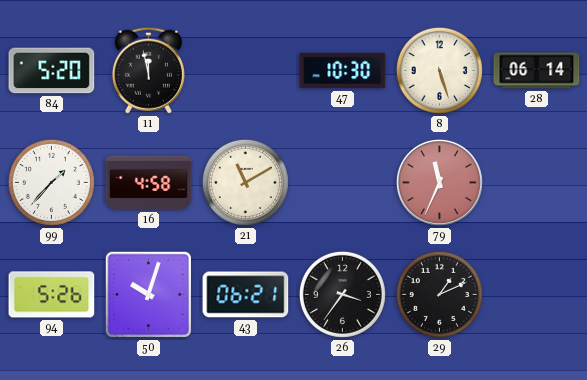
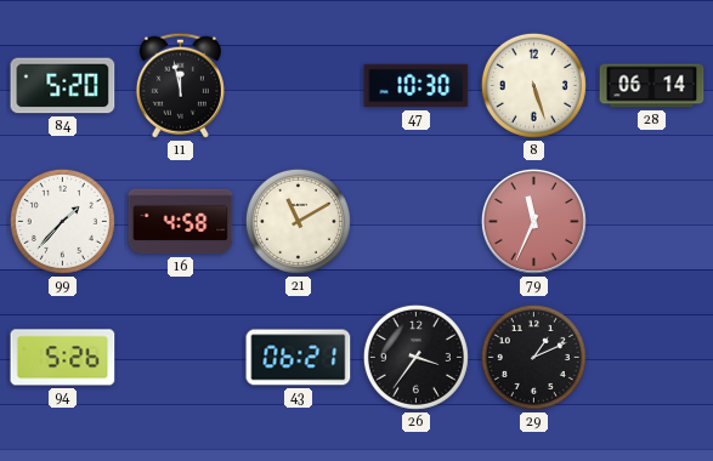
50: 10:03 -> none
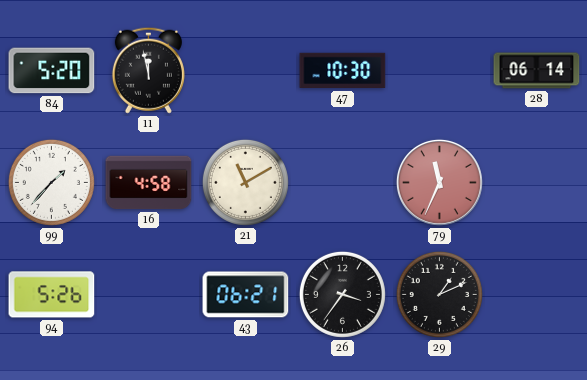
8: 5:27 -> none
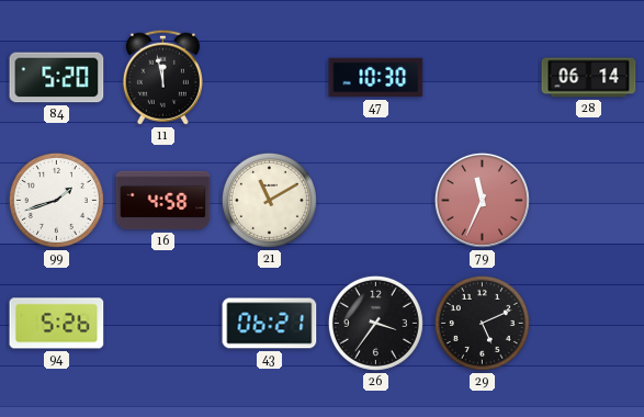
99: 1:37 -> 1:42
29: 1:11 -> 5:11
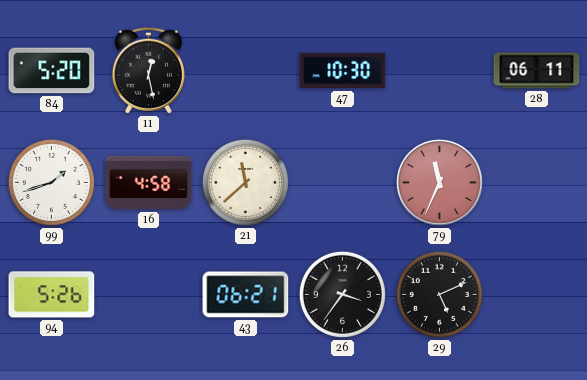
11: 11:58 -> 12:28
28: 06:14 -> 06:11
21: 11:10 -> 11:38
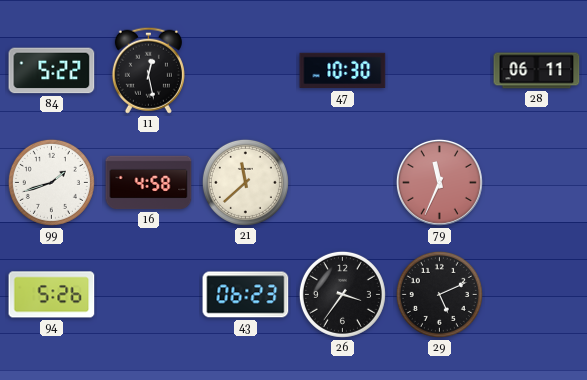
84: 5:20 -> 5:22
43: 06:21 -> 06:23
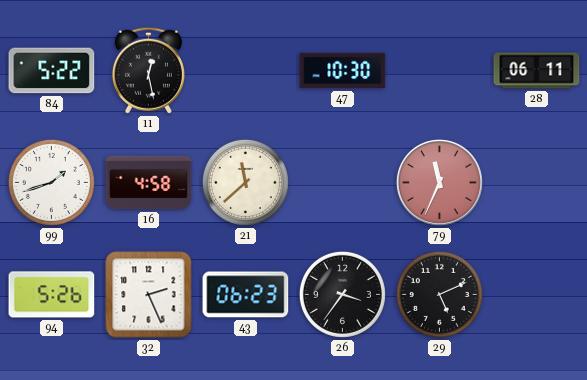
32: none -> 2:26
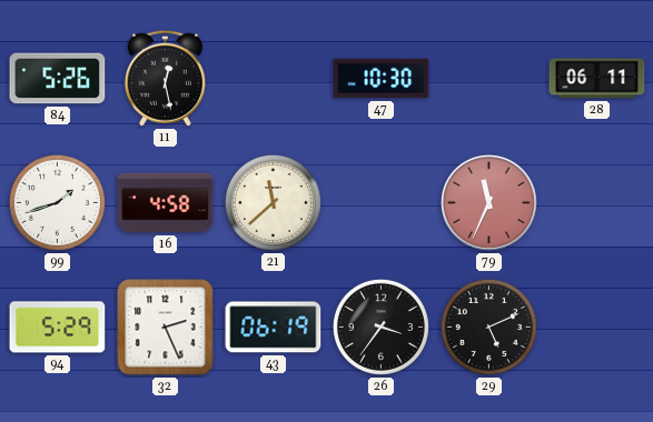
84: 5:22 -> 5:26
94: 5:26 -> 5:29
43: 06:23 -> 06:19
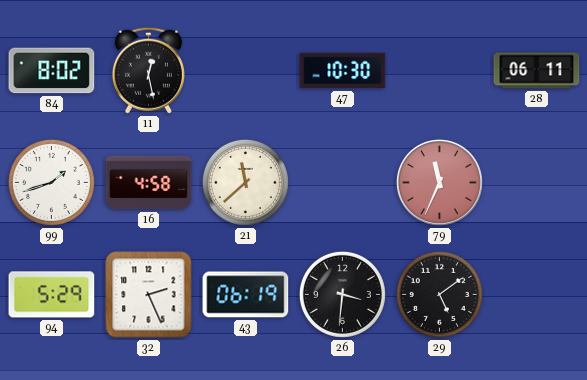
84: 5:26 -> 8:02
26: 3:36 -> 3:31
29: 5:11 -> 5:09
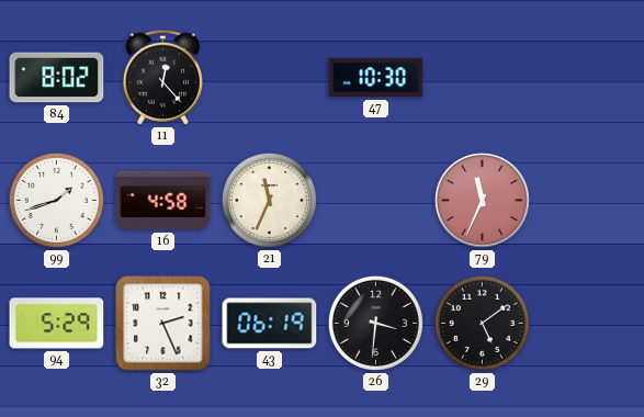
11: 12:28 -> 12:23
28: 06:11 -> none
21: 11:38 -> 11:34
